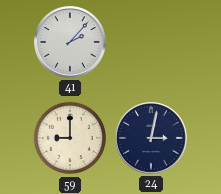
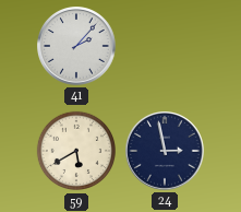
59: 9:00 -> 5:40
24: 3:02 -> 2:58
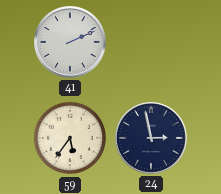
41: 2:07 -> 2:11
59: 5:40 -> 5:36
